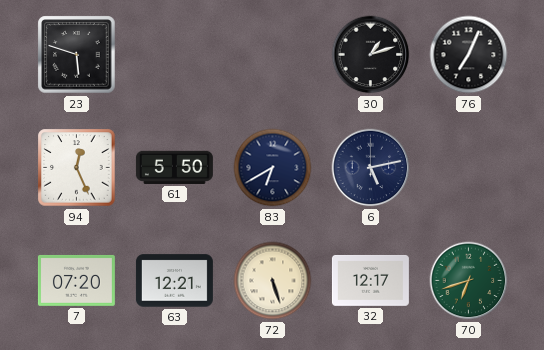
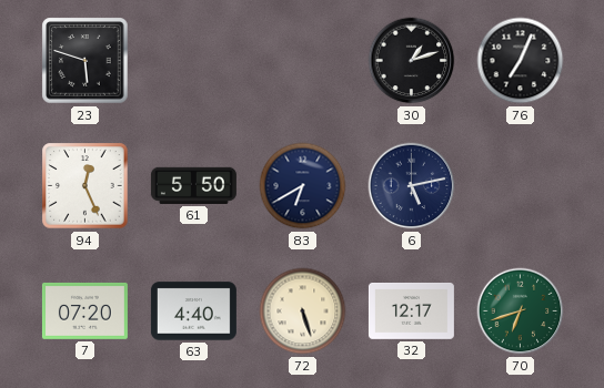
63: 12:21 -> 4:40
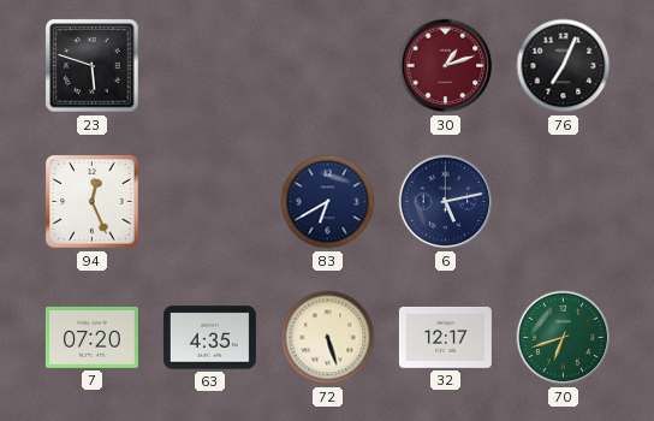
30 dial: black -> burgundy
61: 5:50 -> none
63: 4:40 -> 4:35
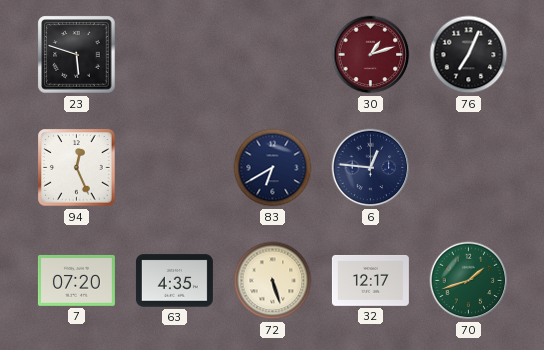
6: 5:13 -> 12:46
70: 6:42 -> 1:42
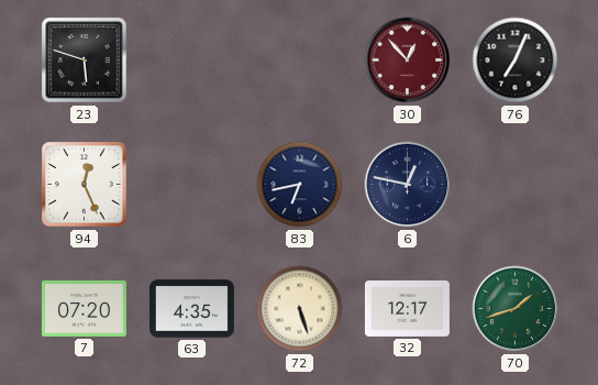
30: 1:12 -> 12:53
83: 6:40 -> 6:43
6: 12:46 -> 12:47
